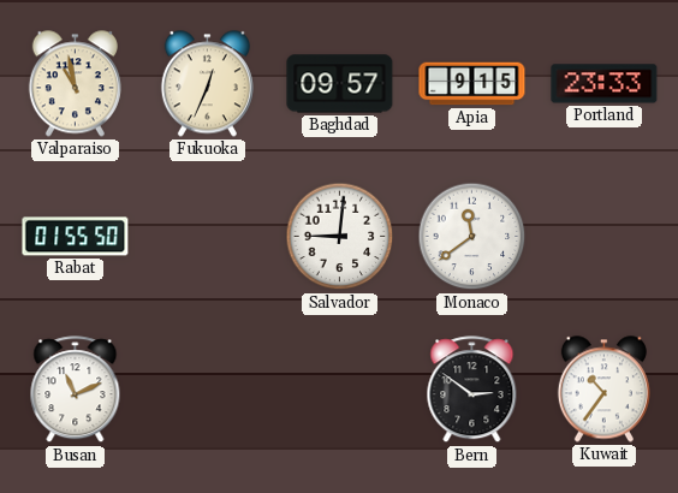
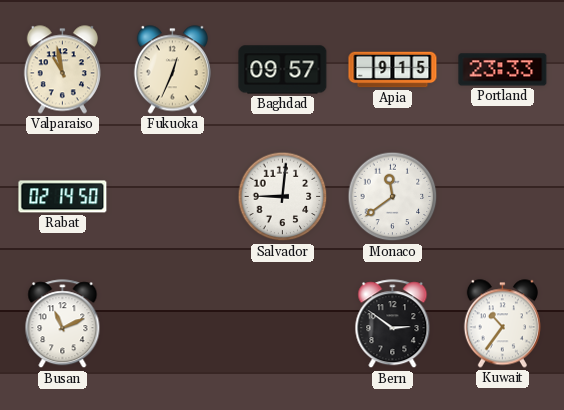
Rabat: 01:55 -> 02:14
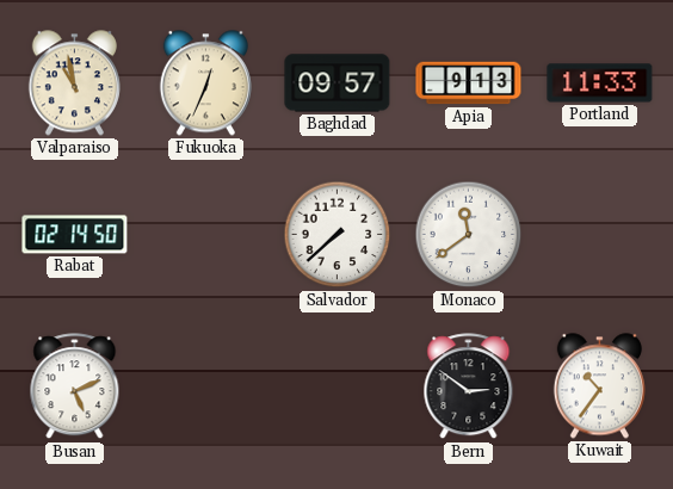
Apia: 9:15 -> 9:13
Portland: 23:33 -> 11:33
Salvador: 9:01 -> 7:38
Busan: 11:11 -> 5:11
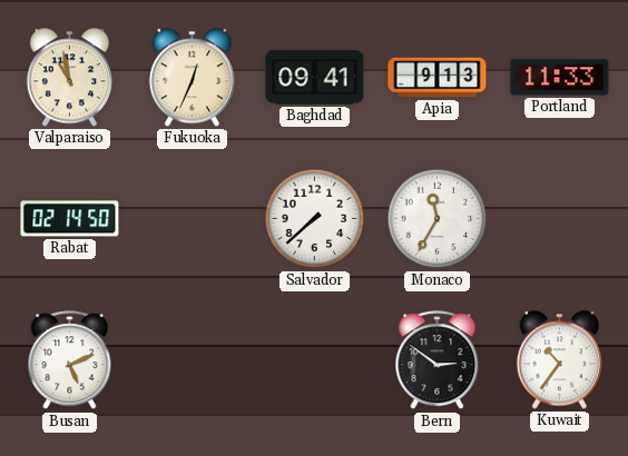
Baghdad: 09:57 -> 09:41
Monaco: 11:39 -> 11:35
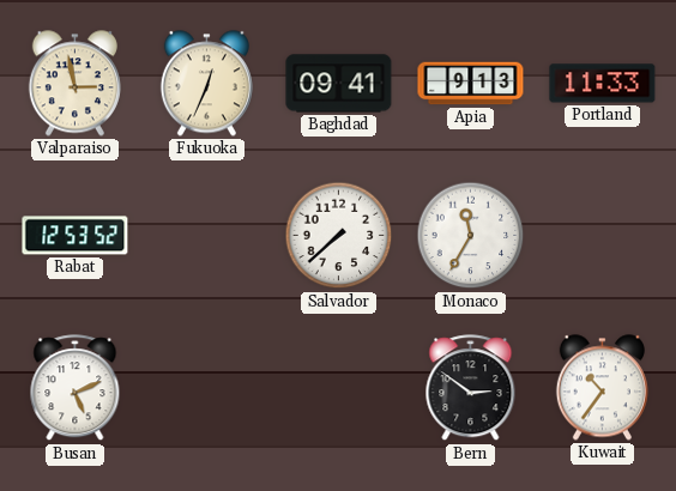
Valparaiso: 10:58 -> 2:58
Rabat: 02:14 -> 12:53
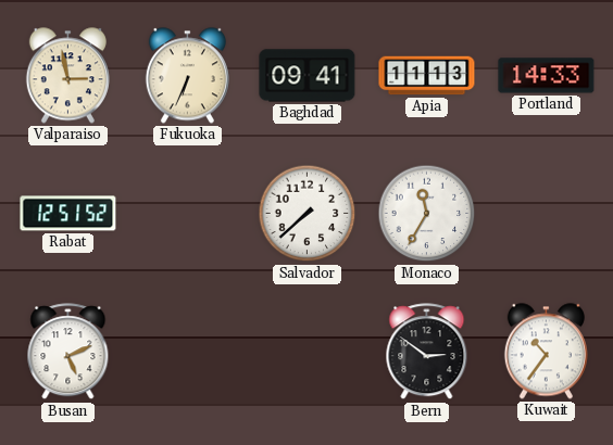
Fukuoka: 12:34 -> 6:34
Apia: 9:13 -> 11:13
Portland: 11:33 -> 14:33
Rabat: 12:53 -> 12:51
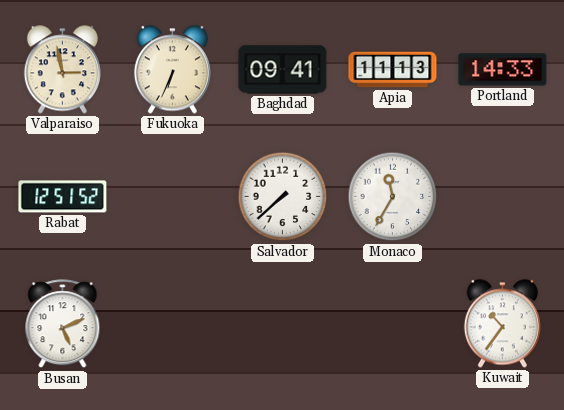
Bern: 2:51 -> none
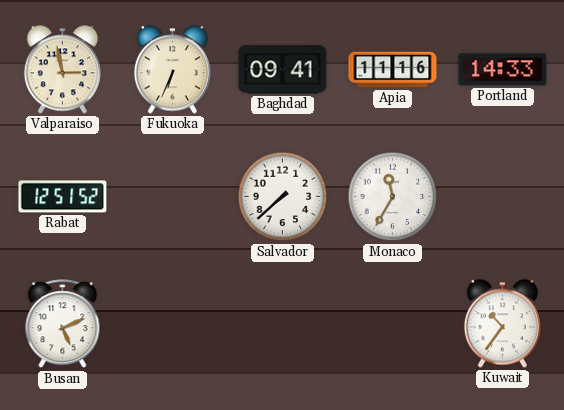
Apia: 11:13 -> 11:16
